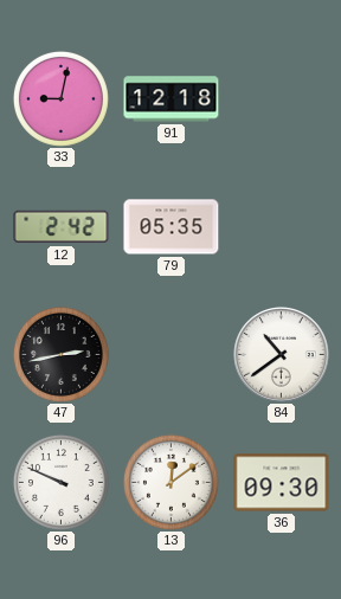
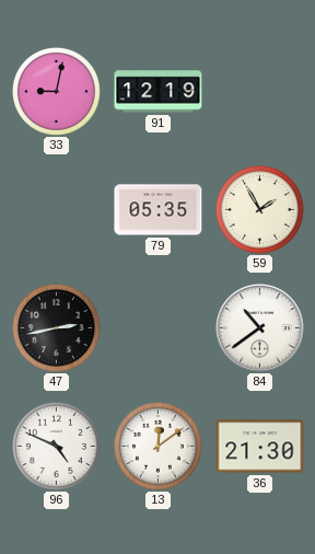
91: 12:18 -> 12:19
12: 2:42 -> none
59: none -> 1:55
96: 9:49 -> 4:49
36: 09:30 -> 21:30
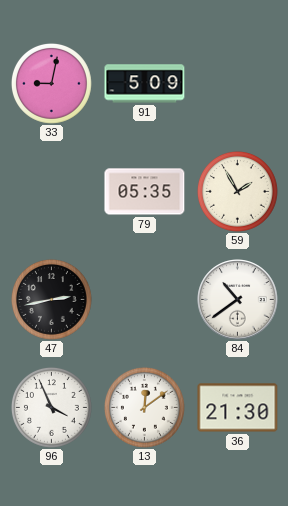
91: 12:19 -> 5:09
96: 4:49 -> 3:56
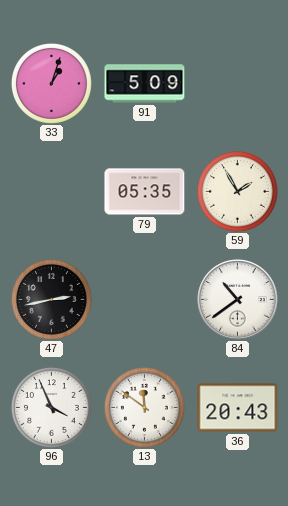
33: 9:02 -> 1:03
13: 12:09 -> 11:51
36: 21:30 -> 20:43
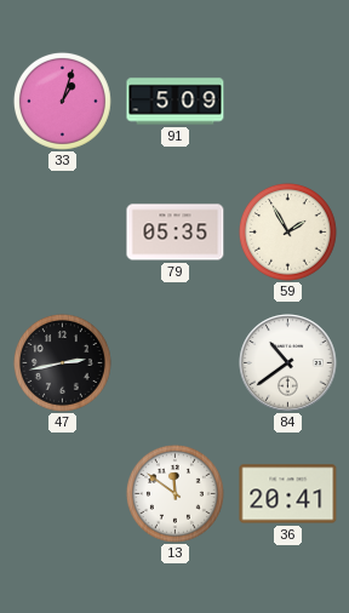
96: 3:56 -> none
36: 20:43 -> 20:41
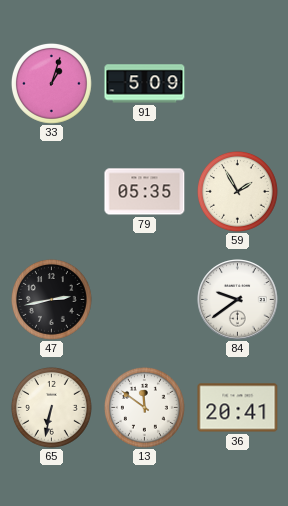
84: 10:39 -> 9:39
65: none -> 6:32
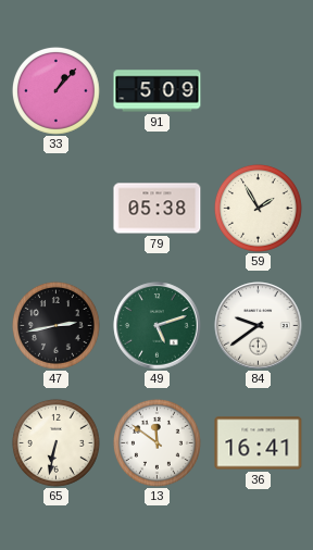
33: 1:03 -> 1:07
79: 05:35 -> 05:38
49: none -> 5:12
36: 20:41 -> 16:41
